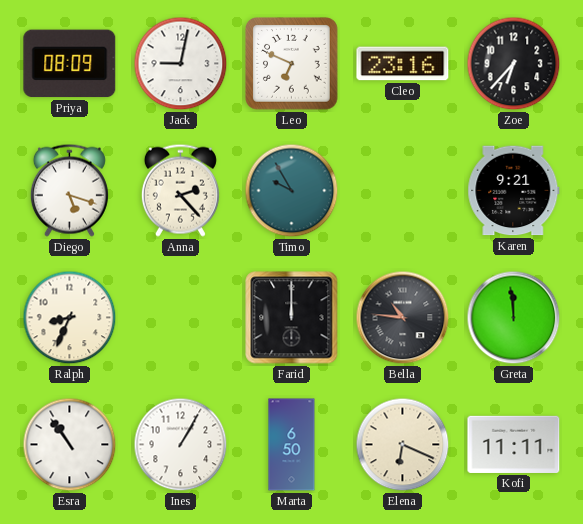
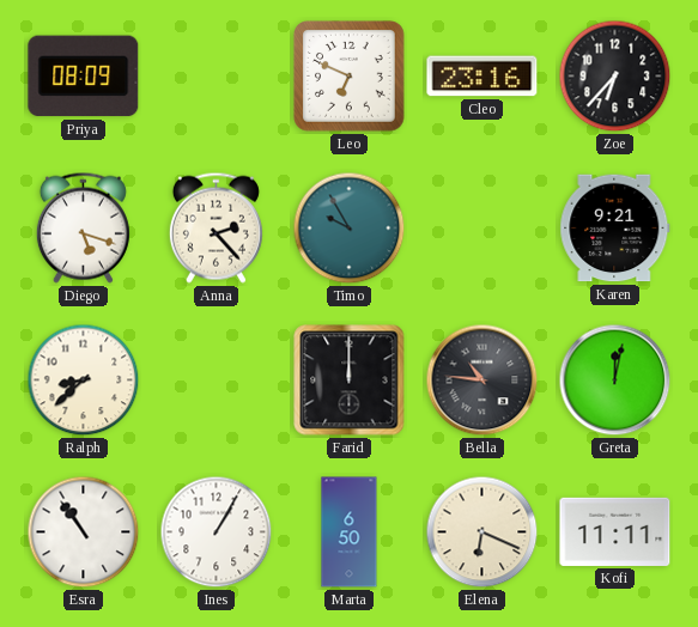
Jack: 9:02 -> none
Ralph: 8:34 -> 8:38
Greta: 11:59 -> 12:02
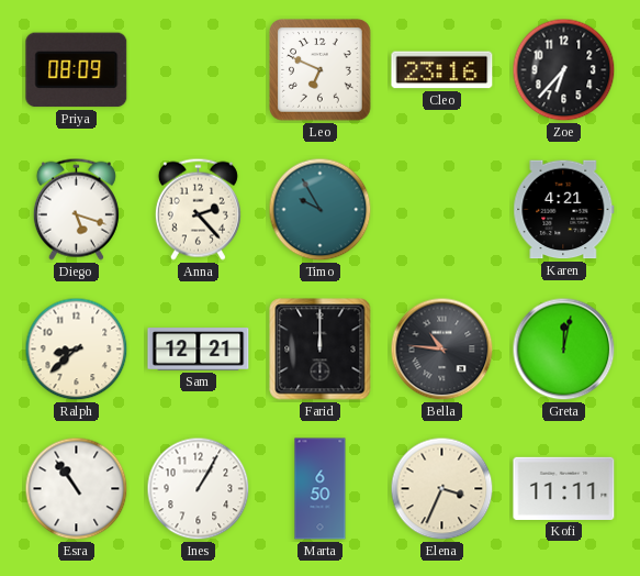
Karen: 9:21 -> 4:21
Sam: none -> 12:21
Elena: 6:19 -> 3:34
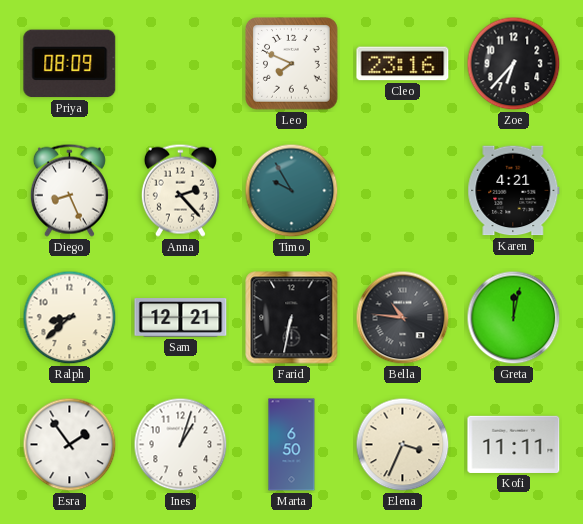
Leo: 6:49 -> 7:49
Diego: 5:18 -> 8:26
Farid: 12:00 -> 6:32
Esra: 10:54 -> 1:54
Ines: 1:05 -> 1:03
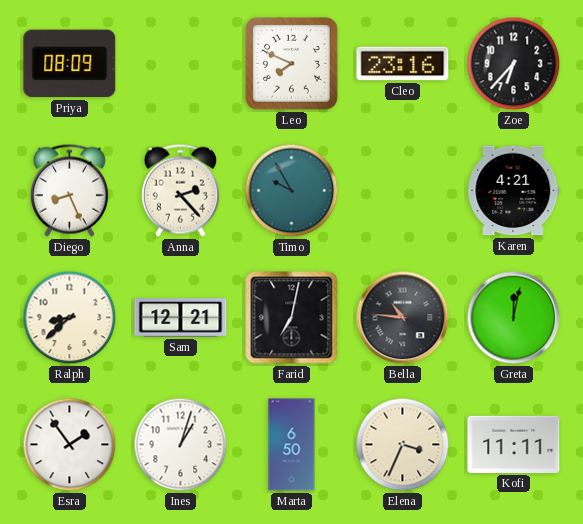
Farid: 6:32 -> 7:02
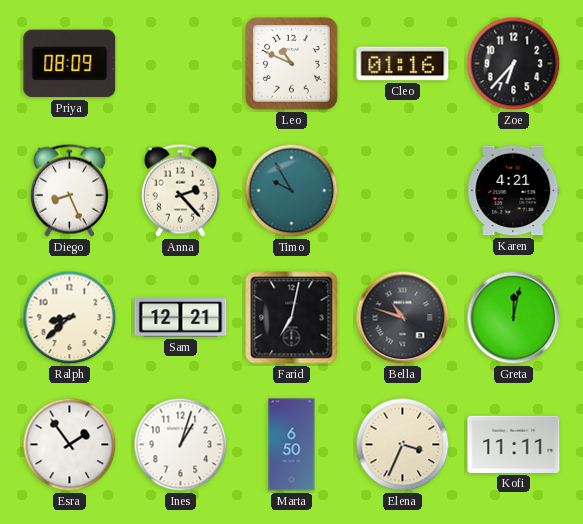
Leo: 7:49 -> 10:49
Cleo: 23:16 -> 01:16
Bella: 10:46 -> 10:48
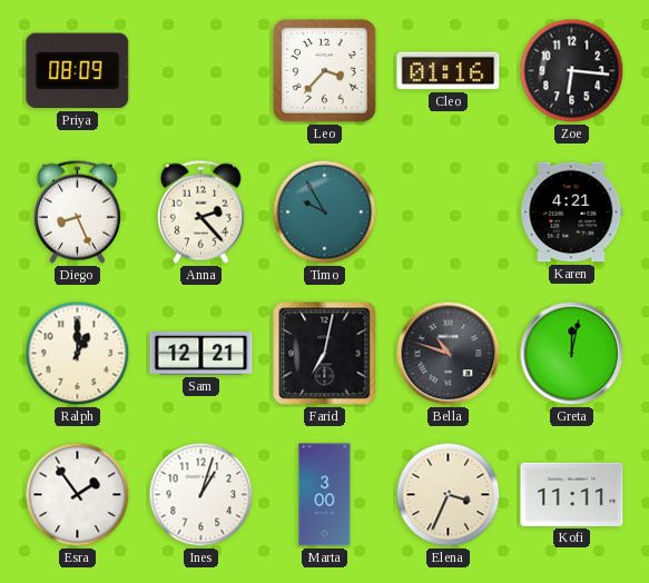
Leo: 10:49 -> 3:37
Zoe: 6:37 -> 6:16
Ralph: 8:38 -> 1:00
Marta: 6:50 -> 3:00
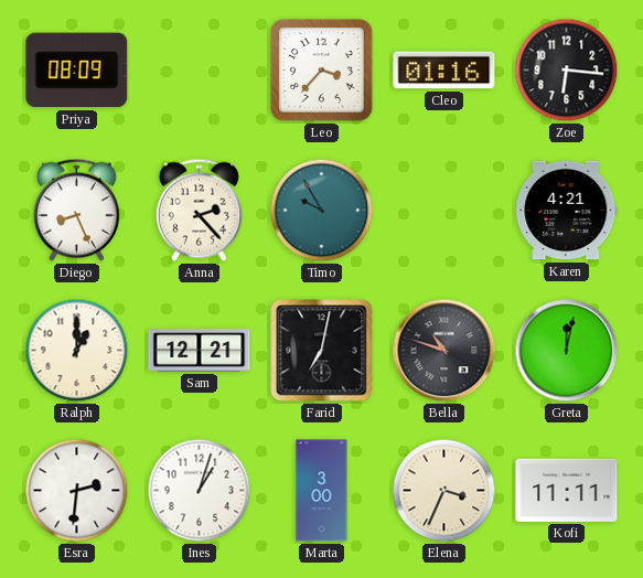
Esra: 1:54 -> 2:31
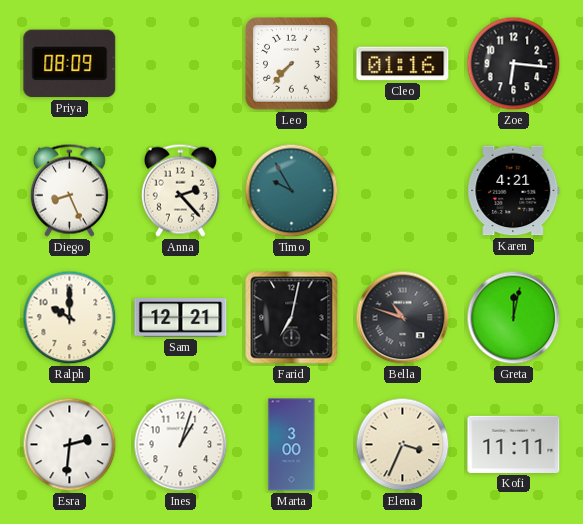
Leo: 3:37 -> 7:37
Ralph: 1:00 -> 10:00
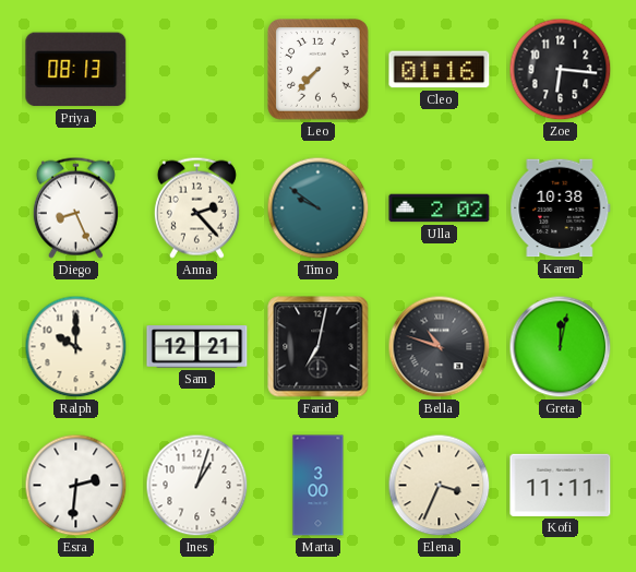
Priya: 08:09 -> 08:13
Timo: 9:55 -> 9:51
Ulla: none -> 2:02
Karen: 4:21 -> 10:38
